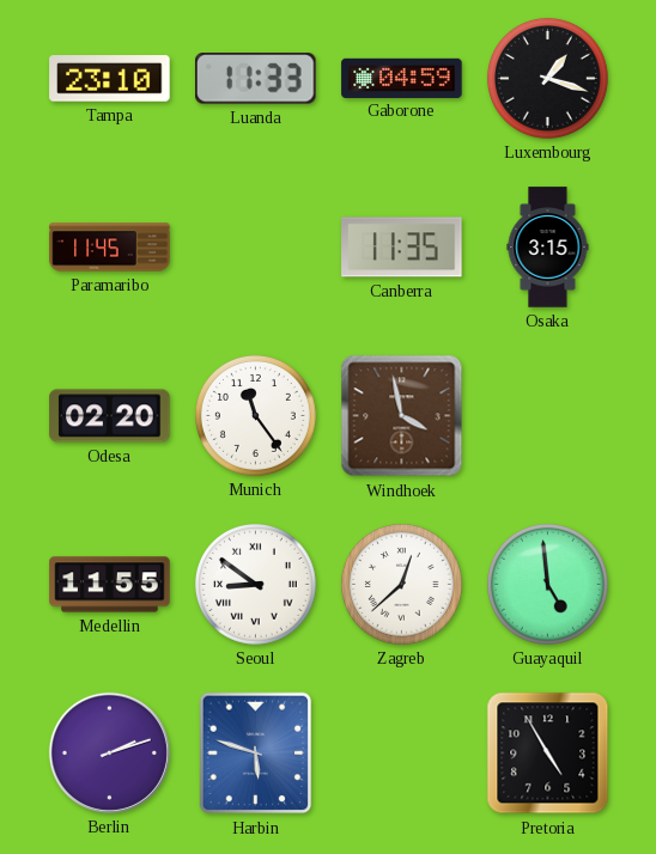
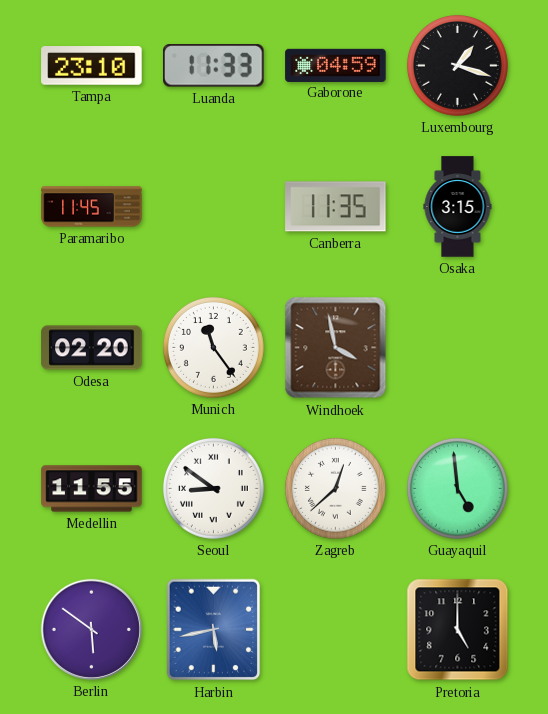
Berlin: 2:12 -> 5:51
Harbin: 5:48 -> 5:43
Pretoria: 4:55 -> 5:00
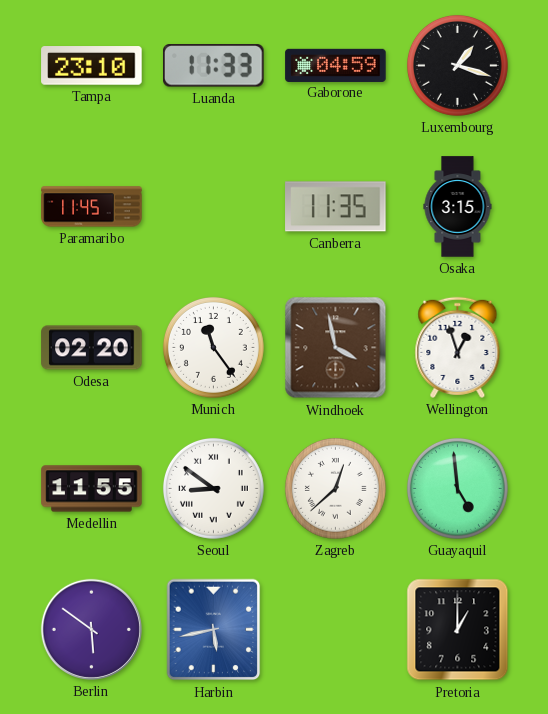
Wellington: none -> 12:57
Pretoria: 5:00 -> 1:00
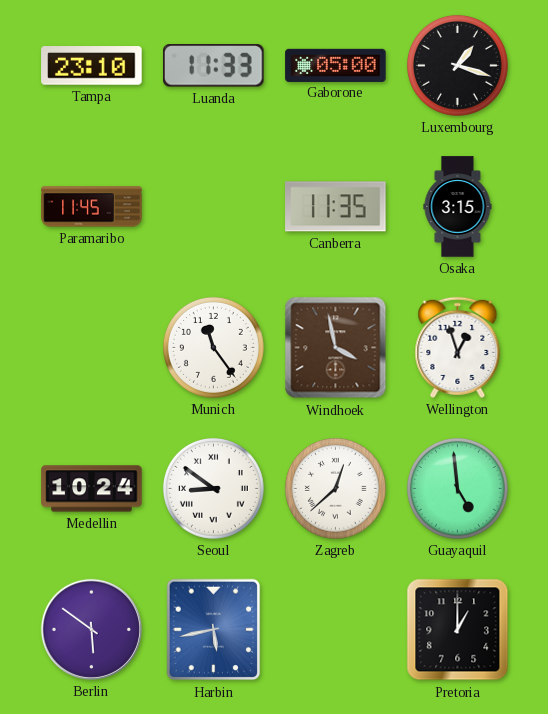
Gaborone: 04:59 -> 05:00
Odesa: 02:20 -> none
Medellin: 11:55 -> 10:24
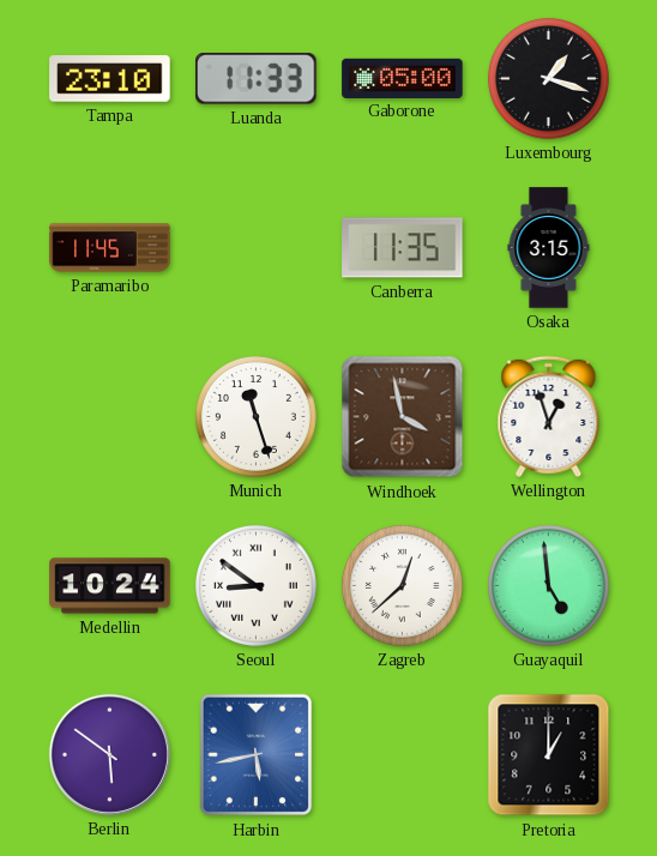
Munich: 11:24 -> 11:27
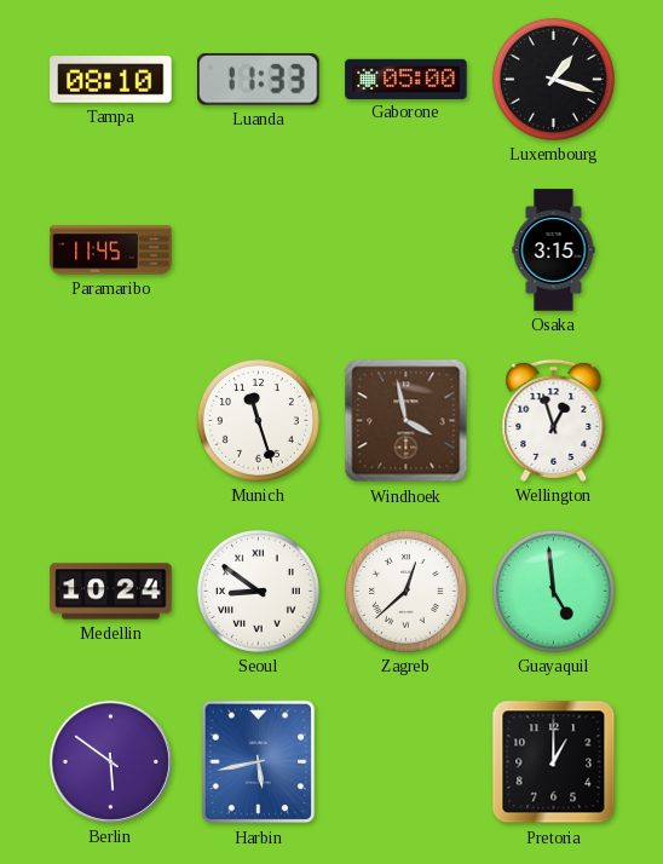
Tampa: 23:10 -> 08:10
Canberra: 11:35 -> none
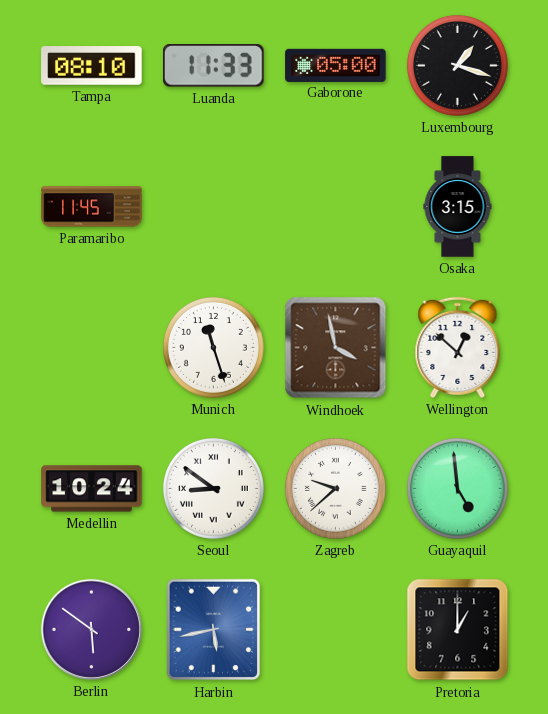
Wellington: 12:57 -> 12:52
Zagreb: 12:38 -> 9:38
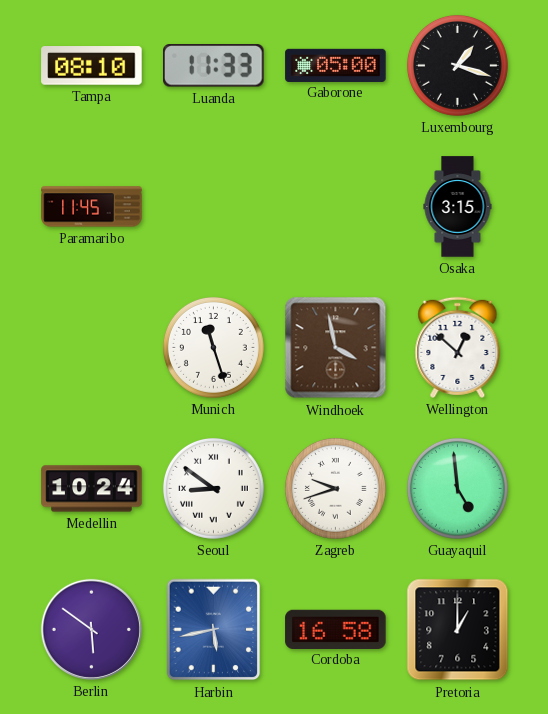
Zagreb: 9:38 -> 9:42
Cordoba: none -> 16:58
